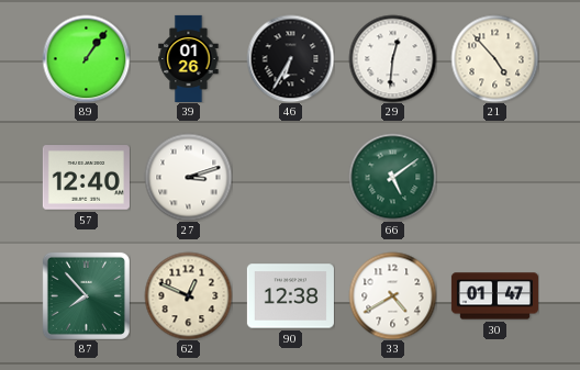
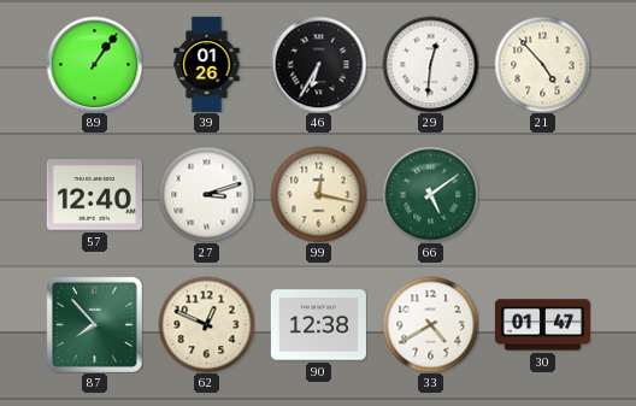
99: none -> 12:17
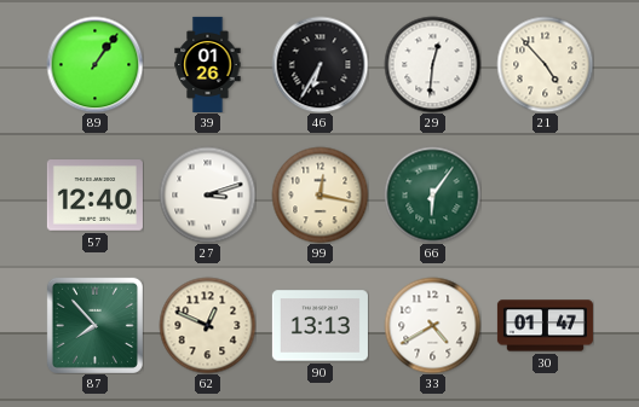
66: 5:09 -> 6:06
90: 12:38 -> 13:13
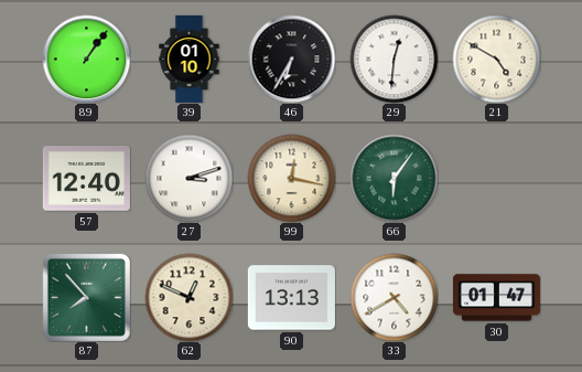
39: 01:26 -> 01:10
21: 4:53 -> 4:50
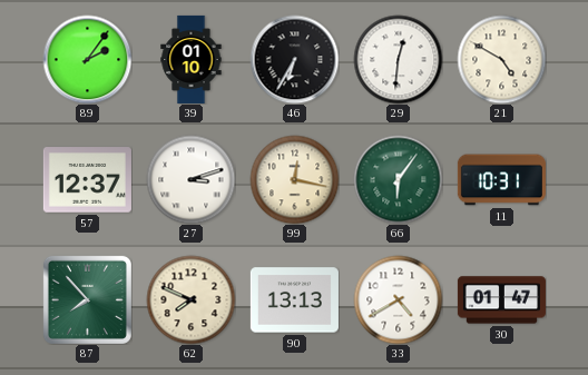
89: 1:06 -> 2:06
57: 12:40 -> 12:37
11: none -> 10:31
62: 12:49 -> 7:49
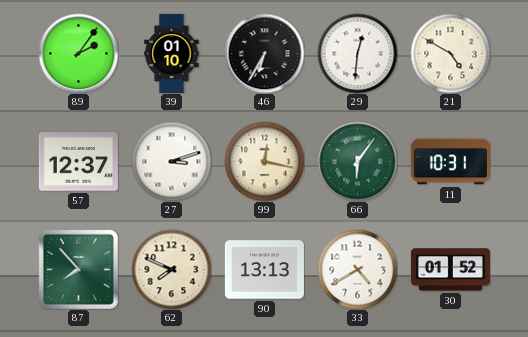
30: 01:47 -> 01:52
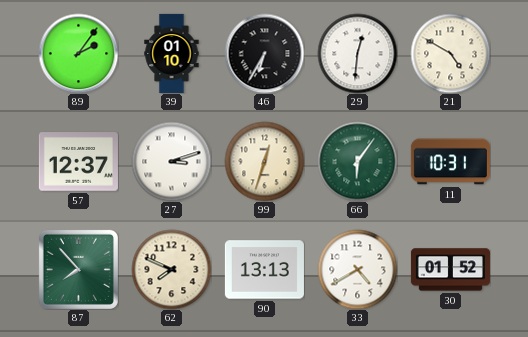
99: 12:17 -> 12:33
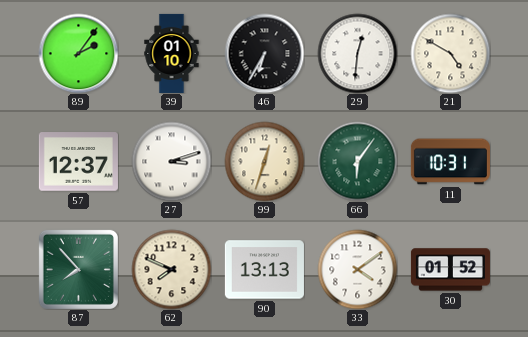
33: 4:40 -> 4:09
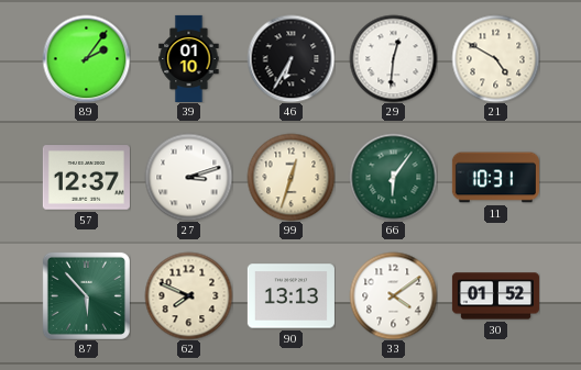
87: 7:53 -> 5:53
